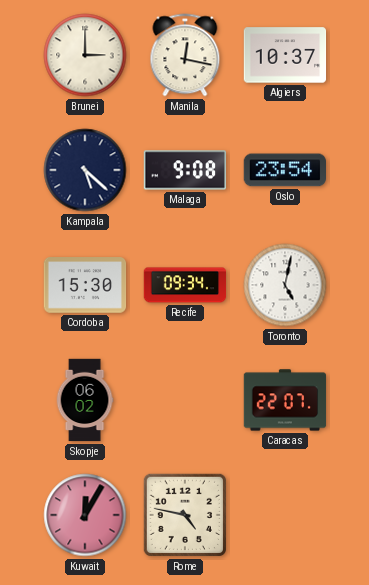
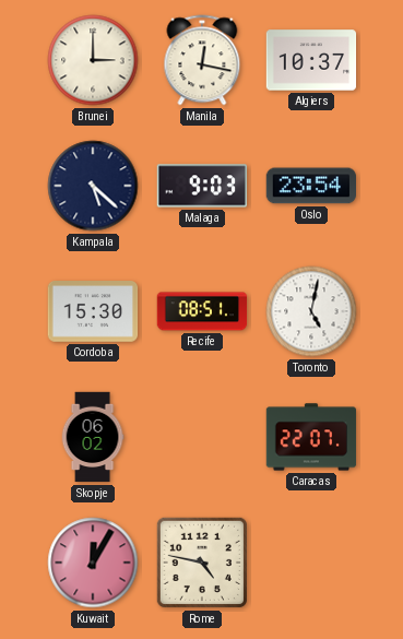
Malaga: 9:08 -> 9:03
Recife: 09:34 -> 08:51
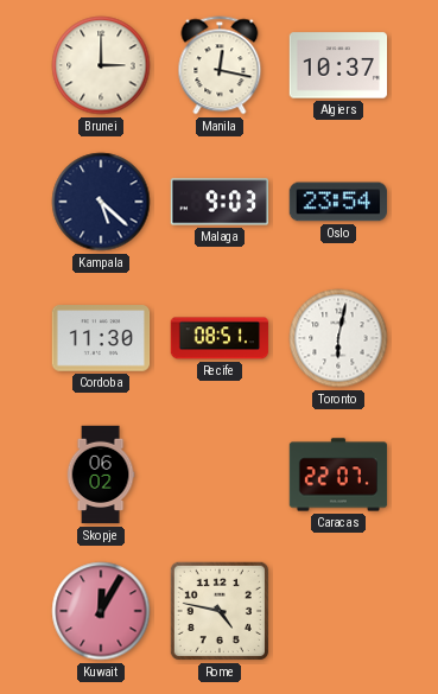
Cordoba: 15:30 -> 11:30
Toronto: 5:02 -> 6:02
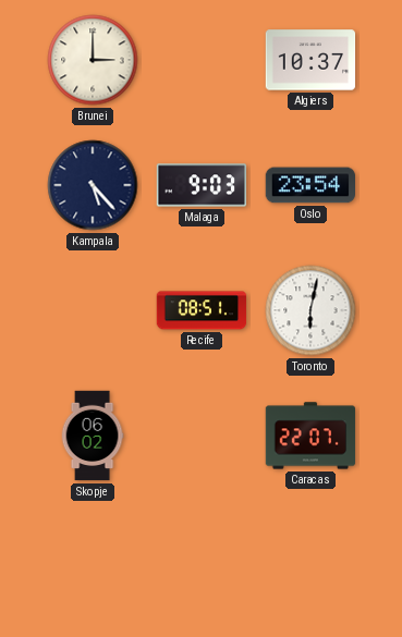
Manila: 12:17 -> none
Kampala: 5:22 -> 5:23
Cordoba: 11:30 -> none
Kuwait: 12:05 -> none
Rome: 4:47 -> none
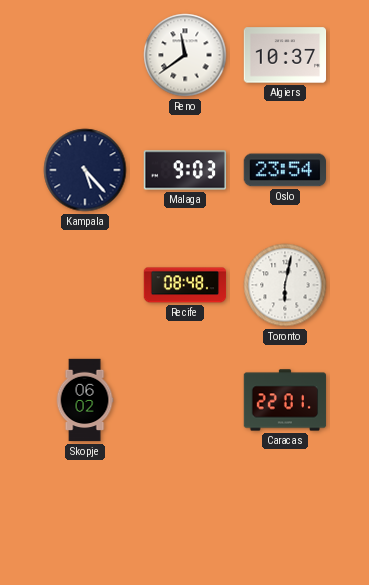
Brunei: 3:00 -> none
Reno: none -> 11:39
Recife: 08:51 -> 08:48
Caracas: 22:07 -> 22:01
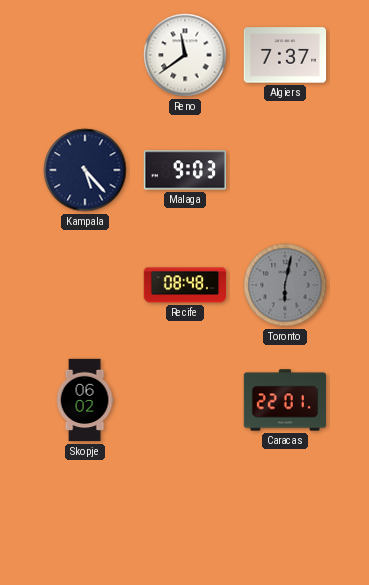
Algiers: 10:37 -> 7:37
Oslo: 23:54 -> none
Toronto dial: white -> grey
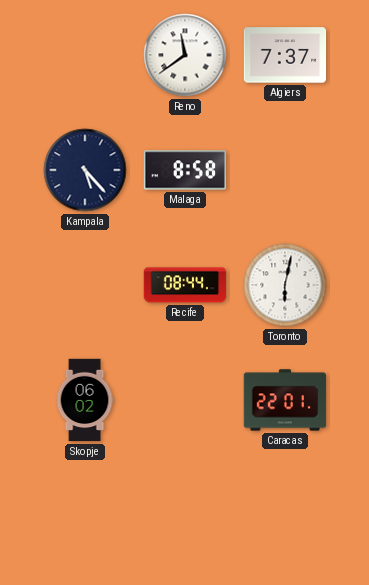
Malaga: 9:03 -> 8:58
Recife: 08:48 -> 08:44
Toronto dial: grey -> white
